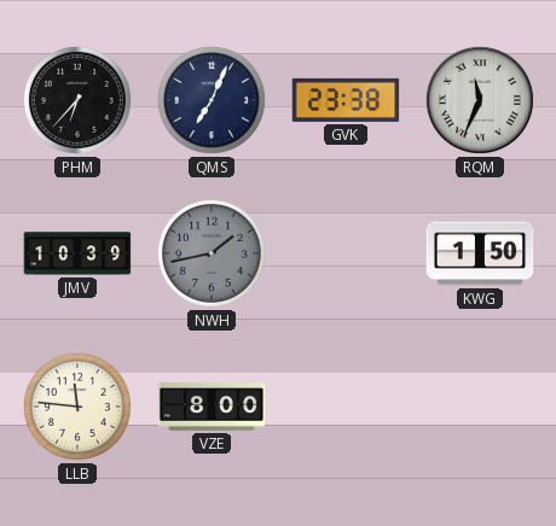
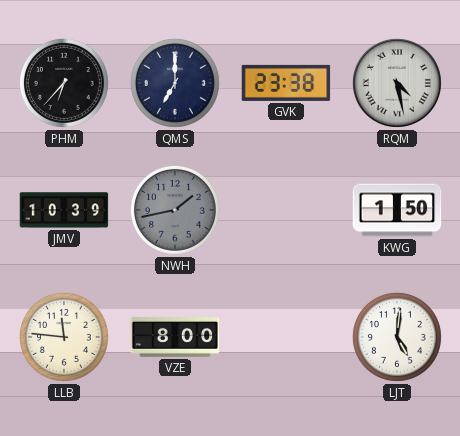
QMS: 7:04 -> 7:00
RQM: 11:34 -> 4:28
LJT: none -> 5:01
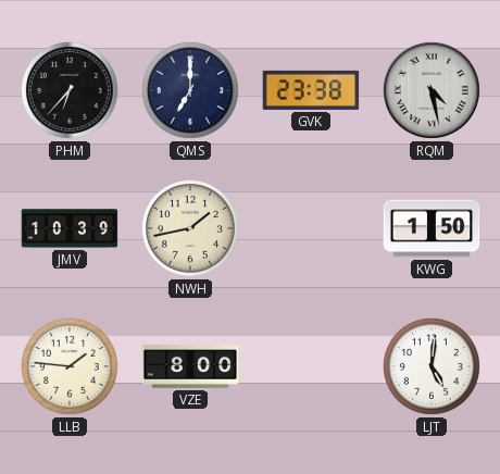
NWH dial: grey -> cream
LLB: 11:46 -> 1:46
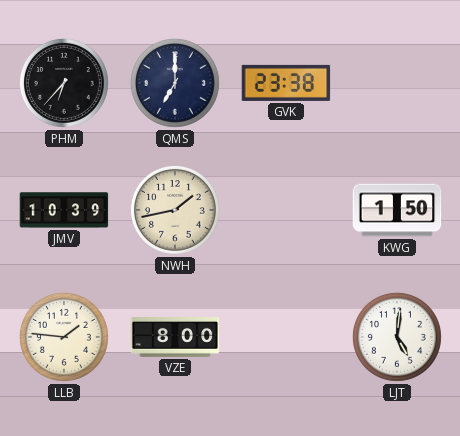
RQM: 4:28 -> none
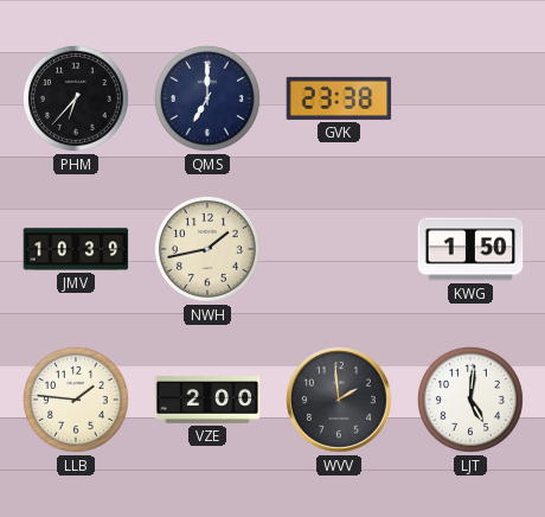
VZE: 8:00 -> 2:00
WVV: none -> 1:59
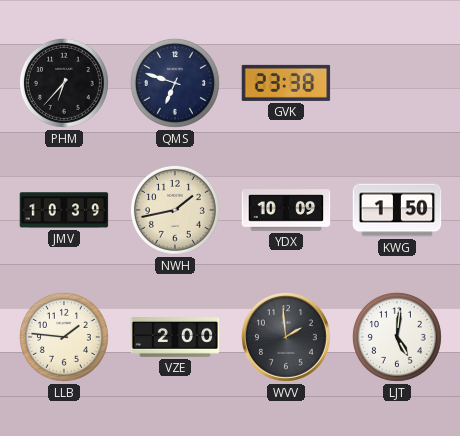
QMS: 7:00 -> 6:48
YDX: none -> 10:09
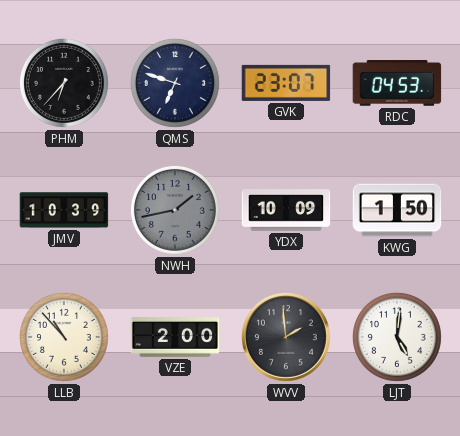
GVK: 23:38 -> 23:07
RDC: none -> 04:53
NWH dial: cream -> grey
LLB: 1:46 -> 10:53
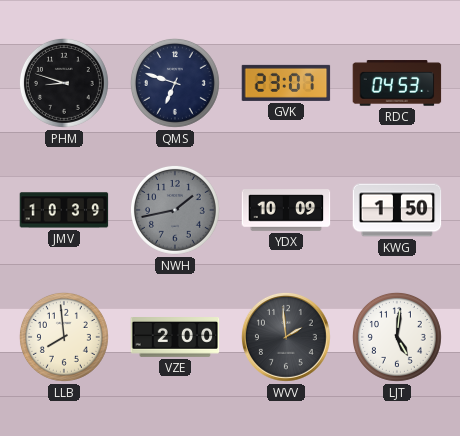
PHM: 6:37 -> 8:48
LLB: 10:53 -> 7:59
